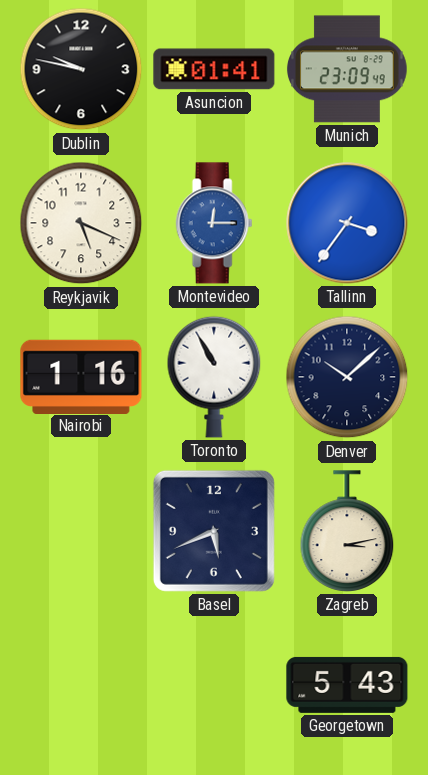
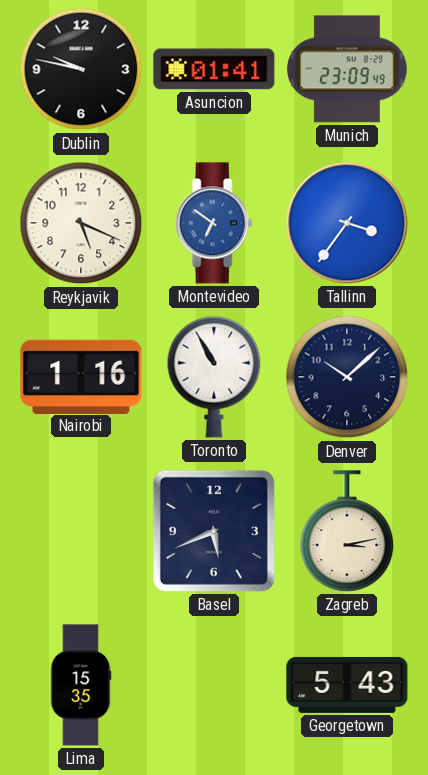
Montevideo: 12:15 -> 6:51
Lima: none -> 15:35
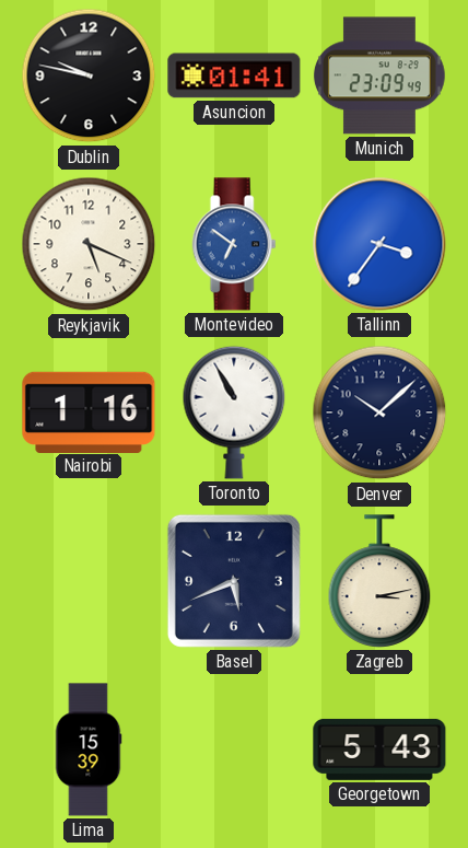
Lima: 15:35 -> 15:39
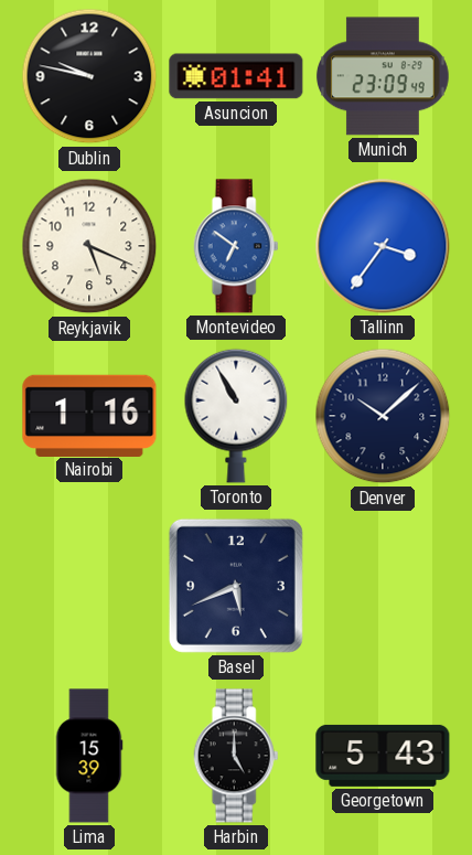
Zagreb: 3:13 -> none
Harbin: none -> 5:00
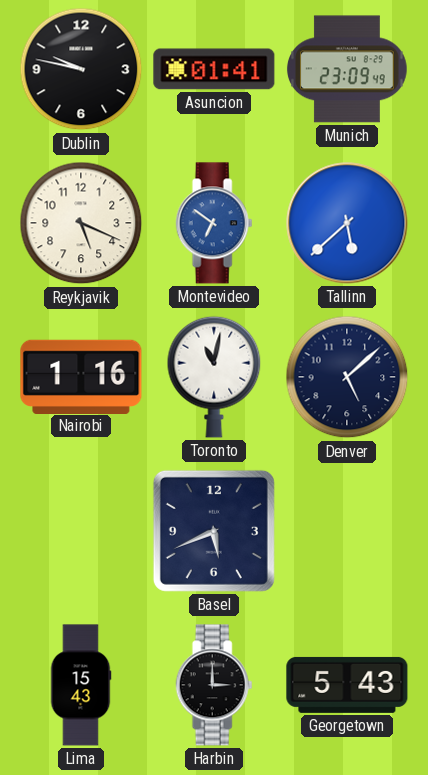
Tallinn: 3:36 -> 5:38
Toronto: 10:55 -> 11:02
Denver: 10:08 -> 5:08
Lima: 15:39 -> 15:43
Harbin: 5:00 -> 3:00
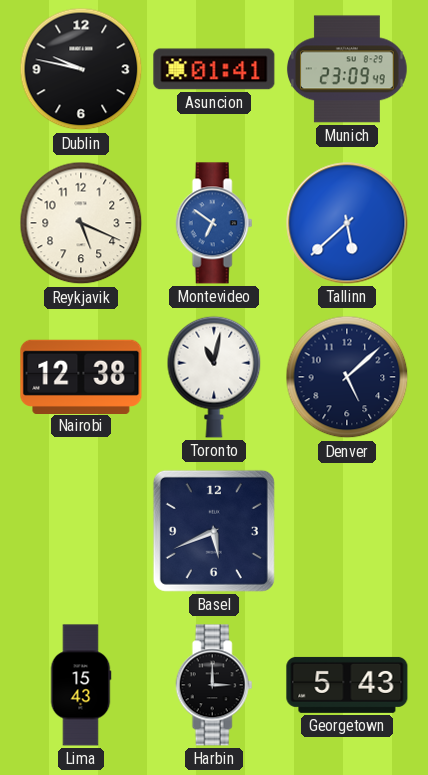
Nairobi: 1:16 -> 12:38
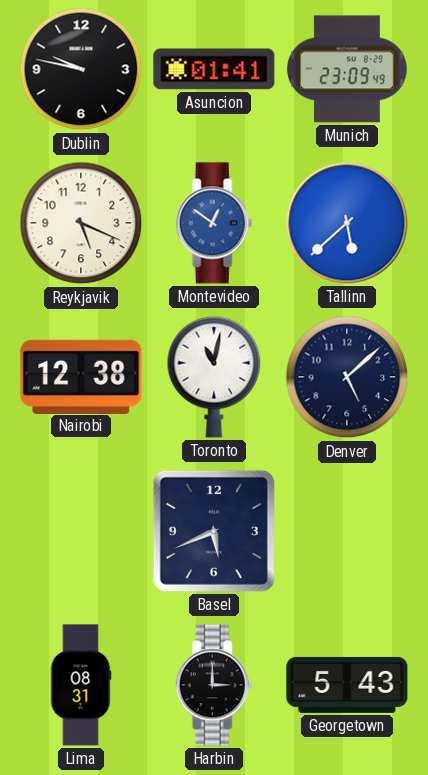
Montevideo: 6:51 -> 12:51
Lima: 15:43 -> 08:31
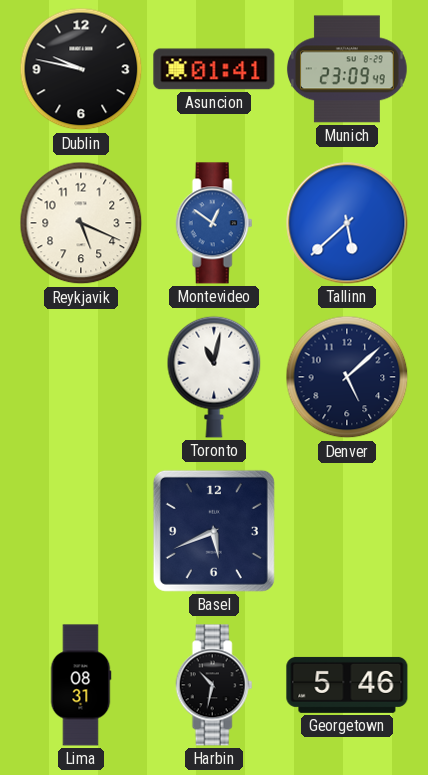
Nairobi: 12:38 -> none
Harbin: 3:00 -> 10:32
Georgetown: 5:43 -> 5:46
